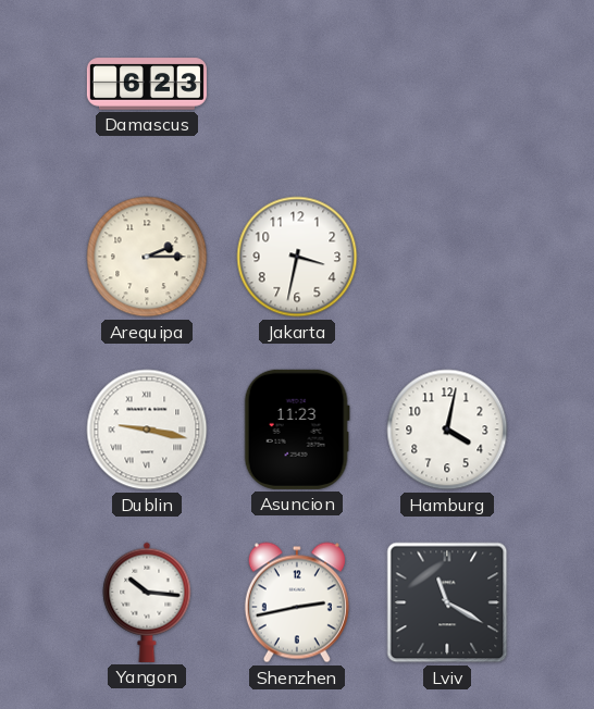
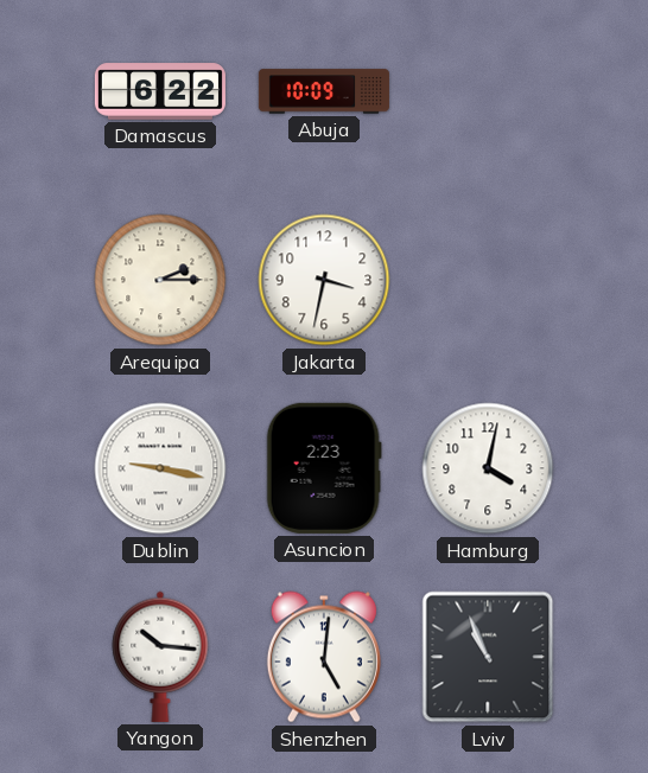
Damascus: 6:23 -> 6:22
Abuja: none -> 10:09
Asuncion: 11:23 -> 2:23
Shenzhen: 2:43 -> 5:01
Lviv: 11:20 -> 10:56
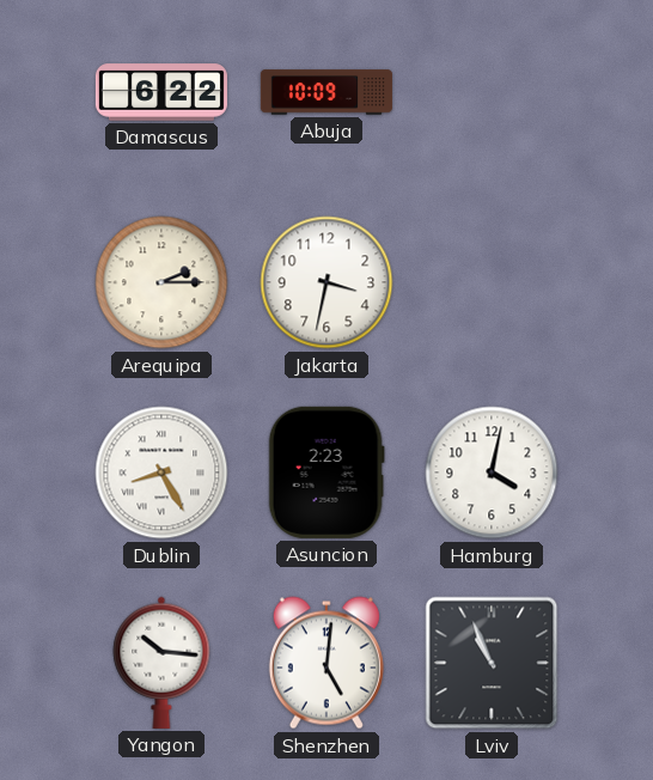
Dublin: 9:17 -> 8:25
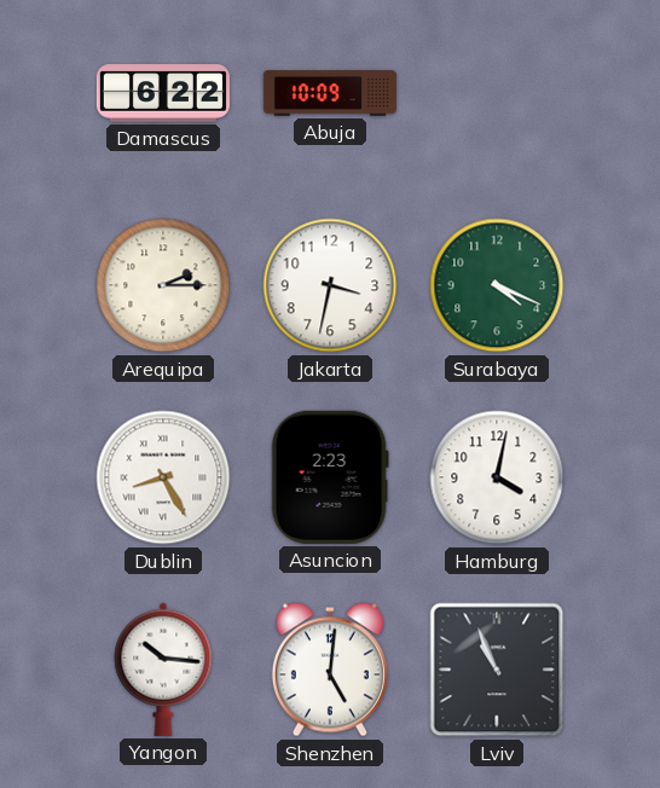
Surabaya: none -> 4:19
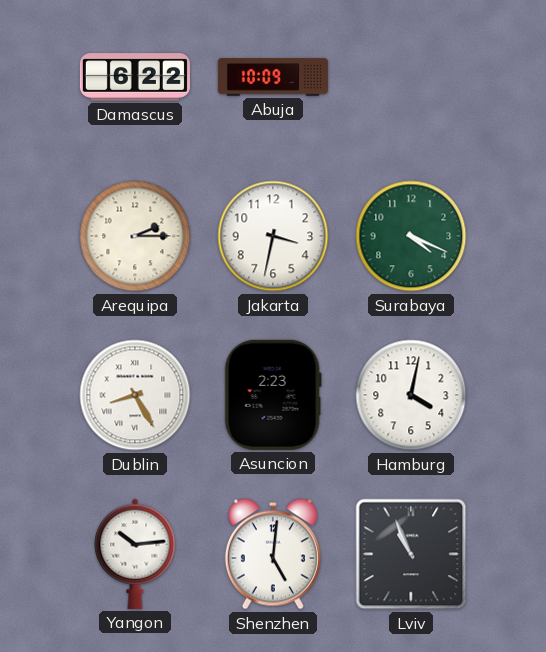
Yangon: 10:16 -> 10:14
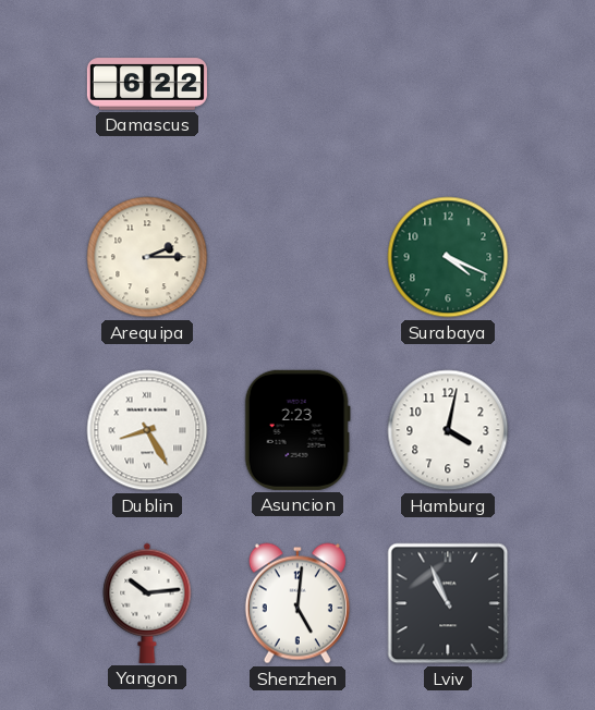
Abuja: 10:09 -> none
Jakarta: 3:32 -> none
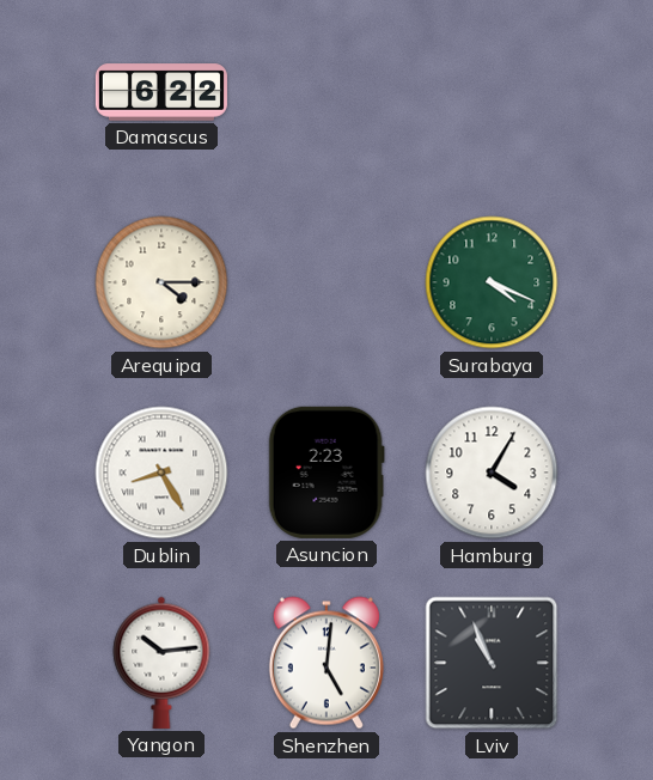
Arequipa: 2:15 -> 4:15
Hamburg: 4:02 -> 4:05
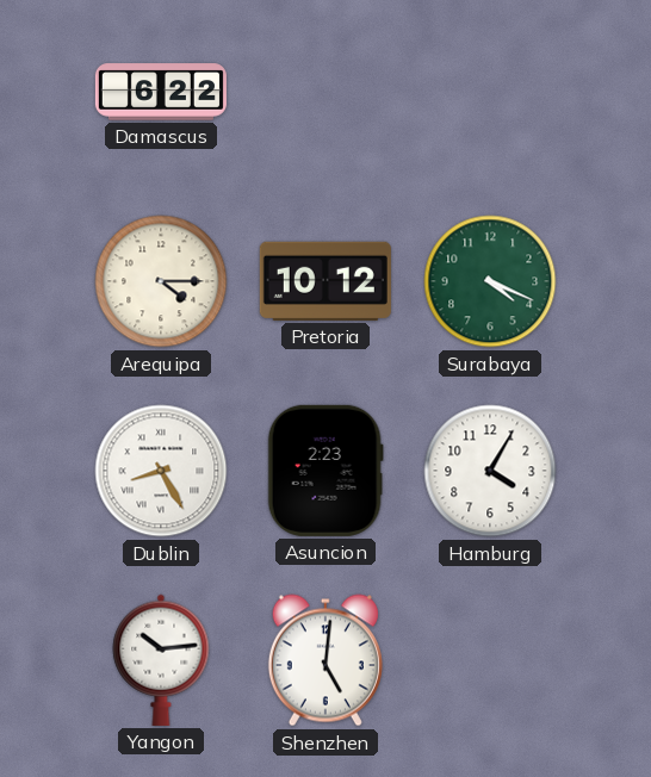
Pretoria: none -> 10:12
Lviv: 10:56 -> none
